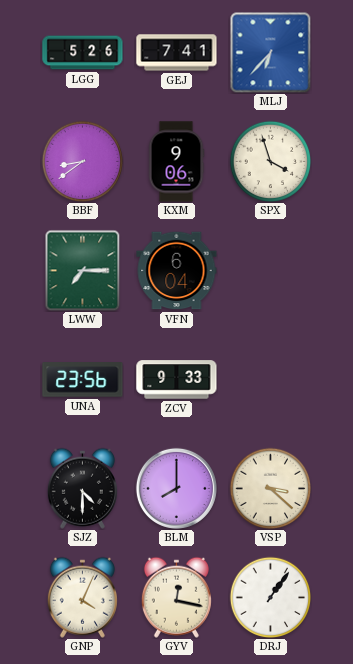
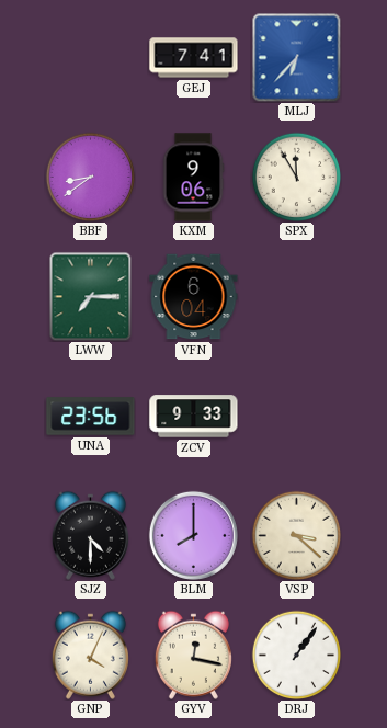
LGG: 5:26 -> none
SPX: 3:57 -> 11:55
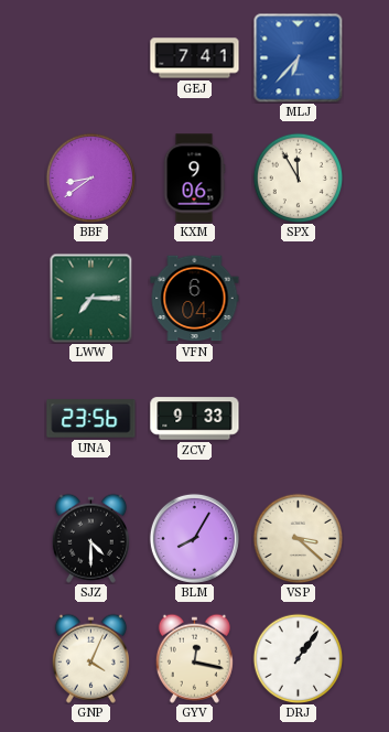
BLM: 8:00 -> 8:05
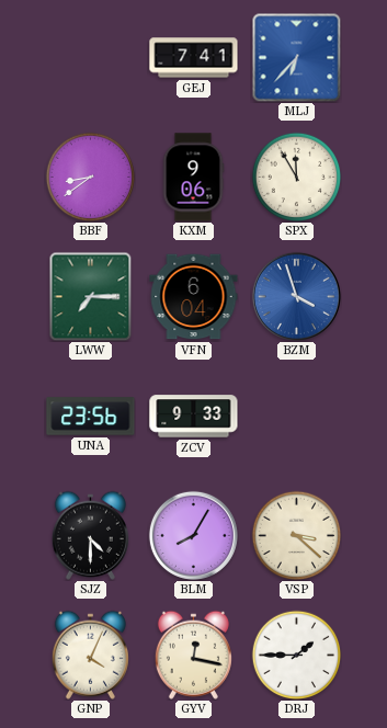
BZM: none -> 3:57
DRJ: 1:06 -> 1:45
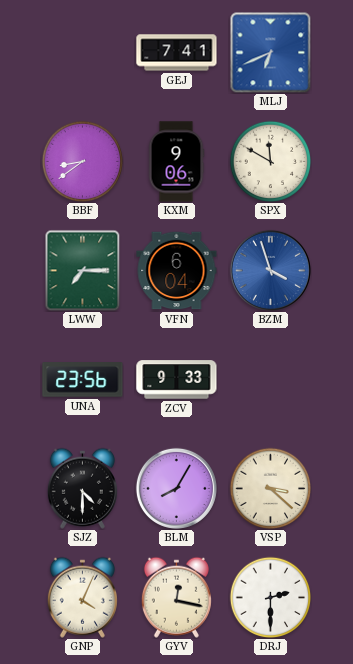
MLJ: 6:37 -> 6:41
SPX: 11:55 -> 11:50
DRJ: 1:45 -> 2:30
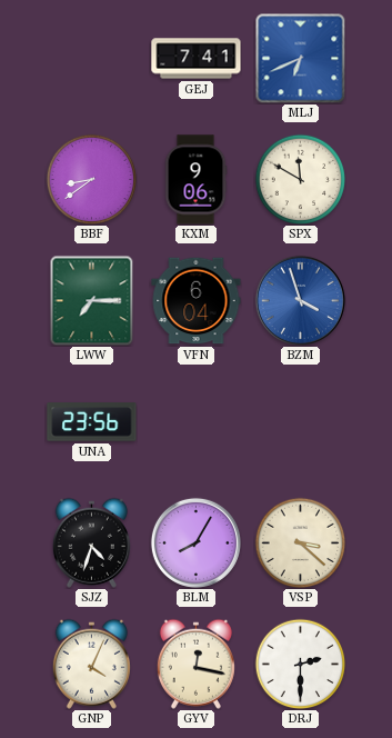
ZCV: 9:33 -> none
SJZ: 4:30 -> 4:33
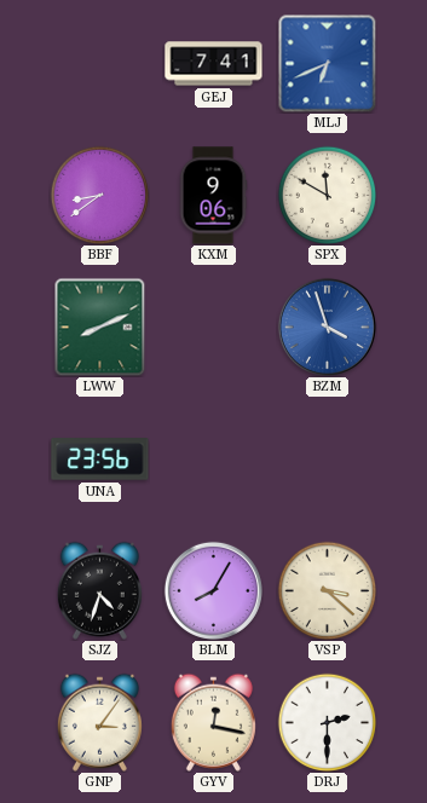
LWW: 7:15 -> 8:11
VFN: 6:04 -> none
GNP: 4:04 -> 3:06
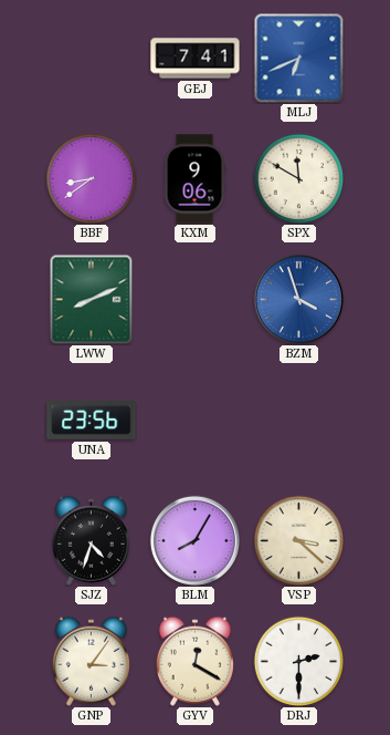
GYV: 12:17 -> 12:20
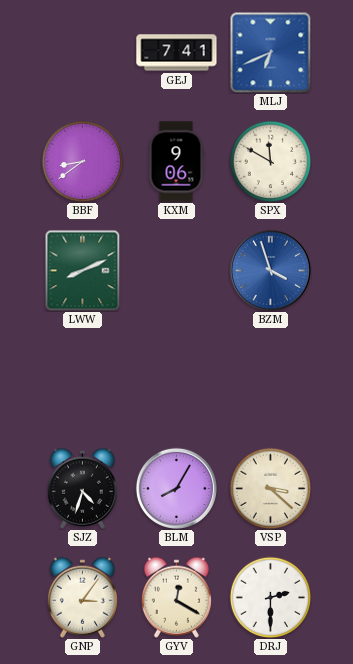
UNA: 23:56 -> none
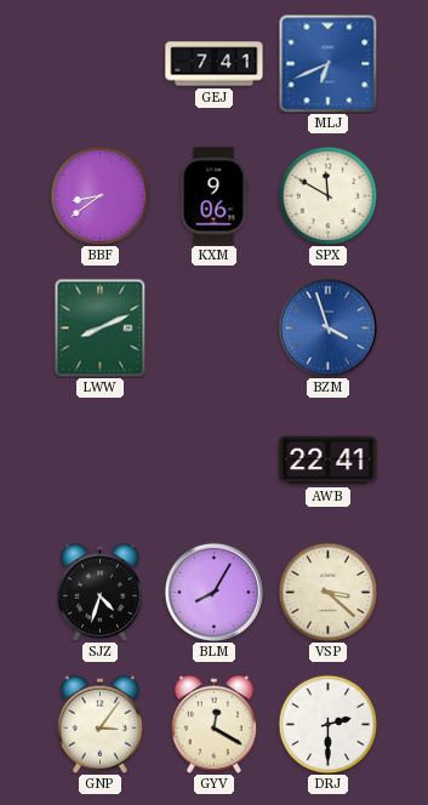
AWB: none -> 22:41
